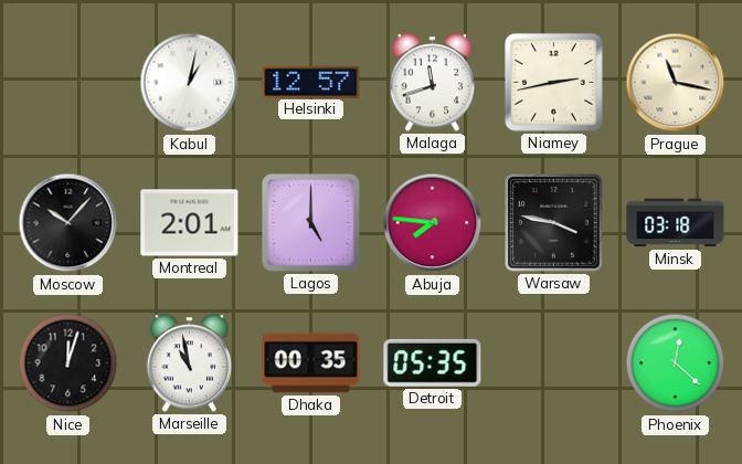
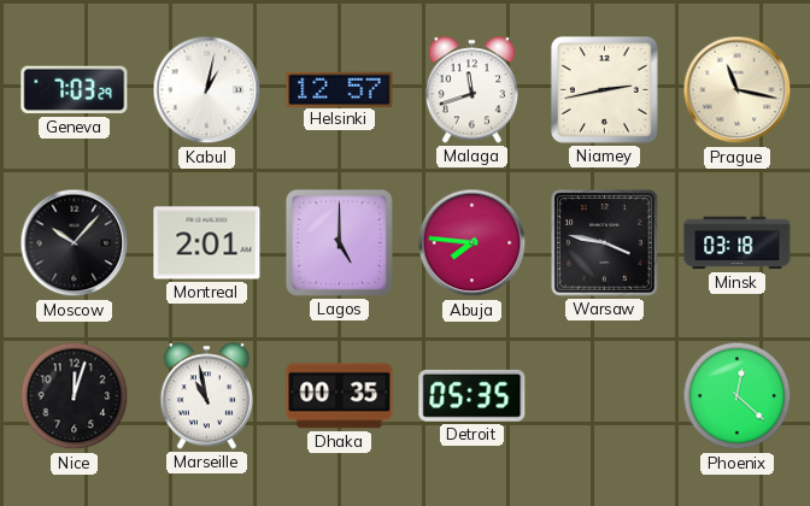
Geneva: none -> 7:03
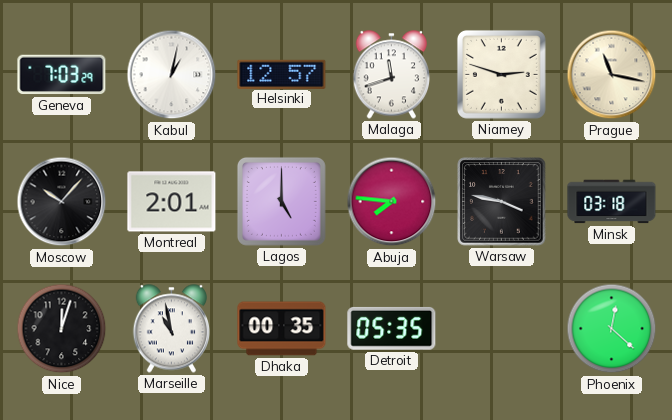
Niamey: 2:43 -> 2:48
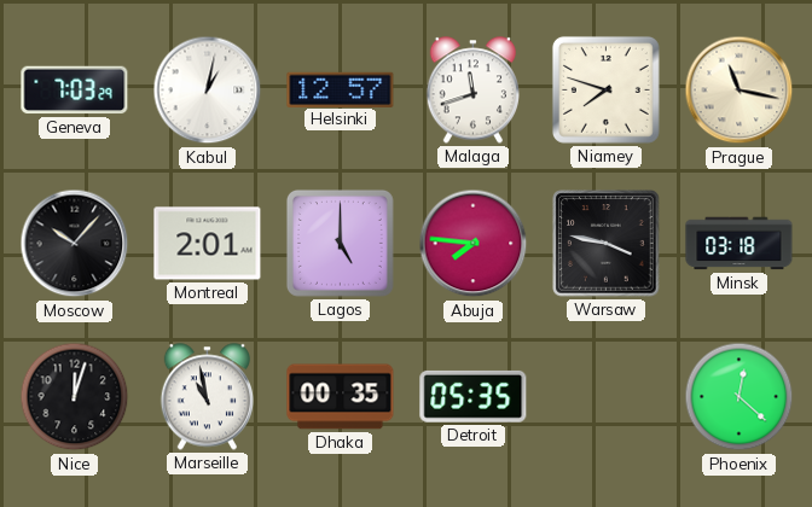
Niamey: 2:48 -> 7:48
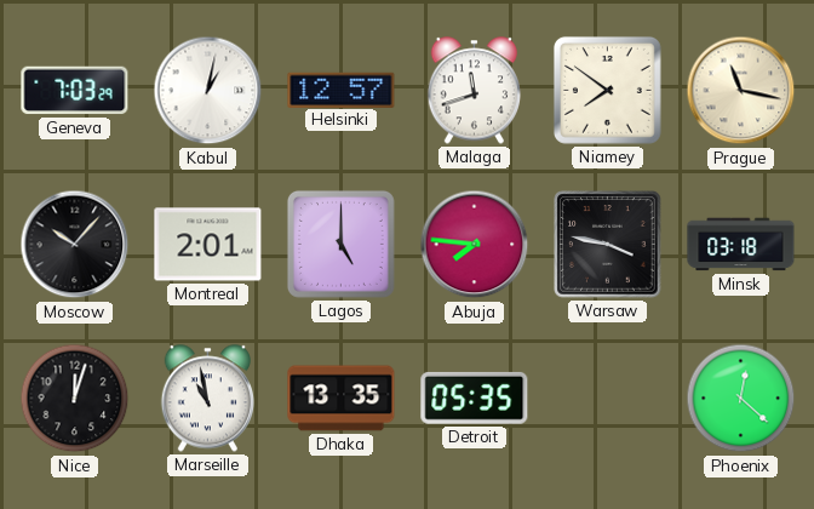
Niamey: 7:48 -> 7:51
Dhaka: 00:35 -> 13:35
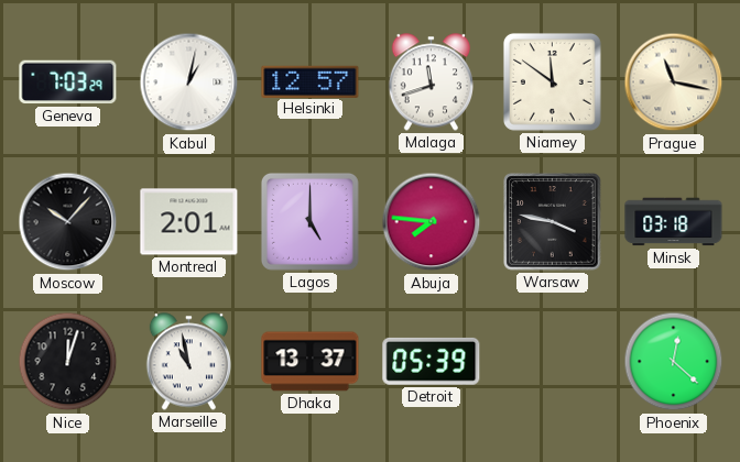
Niamey: 7:51 -> 11:51
Dhaka: 13:35 -> 13:37
Detroit: 05:35 -> 05:39
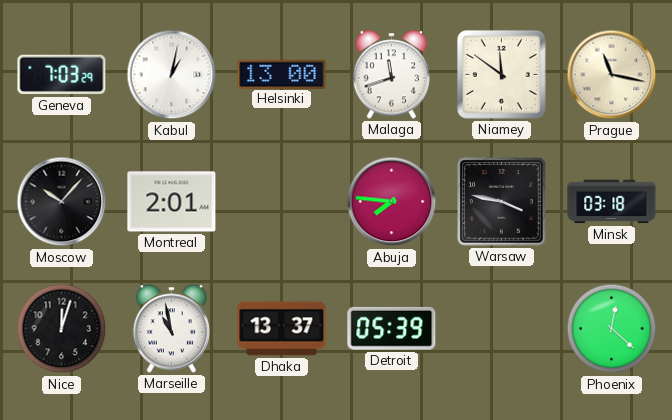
Helsinki: 12:57 -> 13:00
Lagos: 5:00 -> none
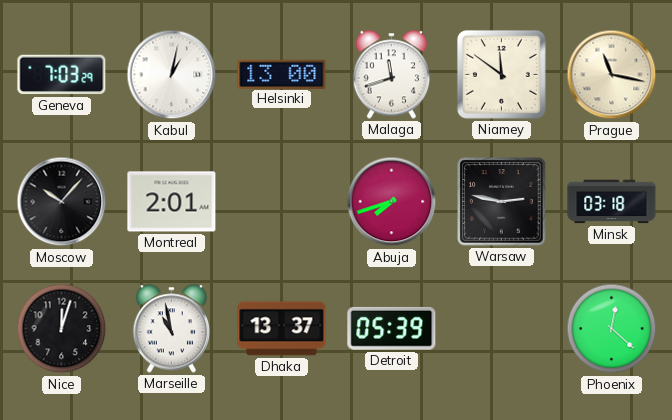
Abuja: 7:46 -> 7:42
Warsaw: 3:47 -> 2:47
